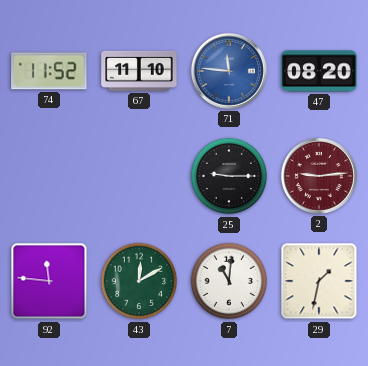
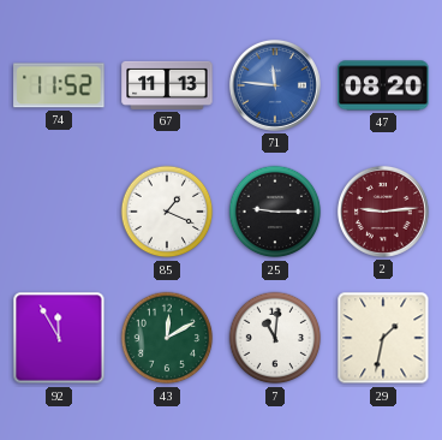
67: 11:10 -> 11:13
85: none -> 1:19
92: 11:46 -> 11:55
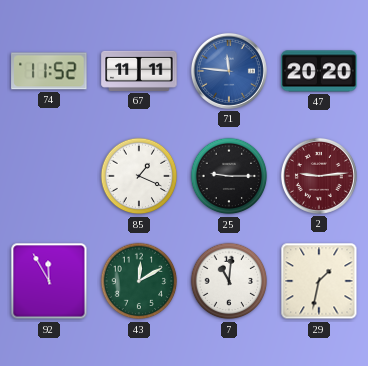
67: 11:13 -> 11:11
47: 08:20 -> 20:20
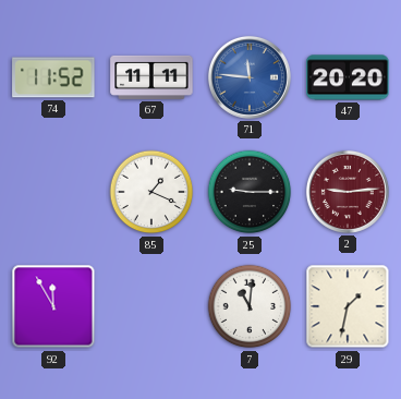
43: 12:10 -> none
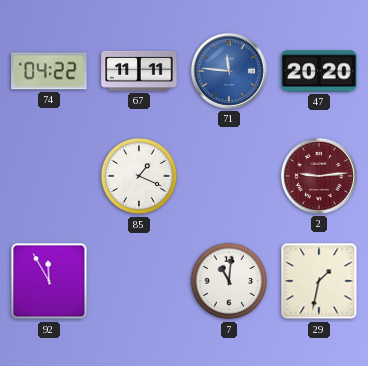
74: 11:52 -> 04:22
25: 9:15 -> none
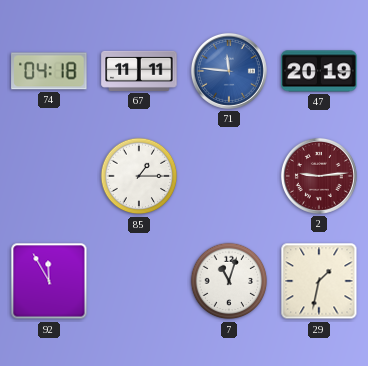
74: 04:22 -> 04:18
47: 20:20 -> 20:19
85: 1:19 -> 1:15
7: 11:01 -> 11:03
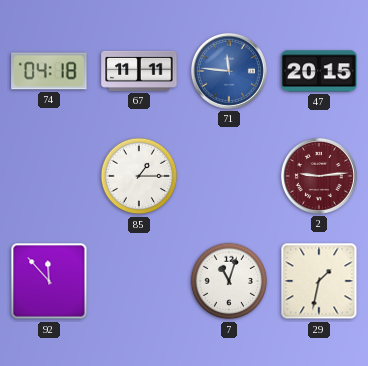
47: 20:19 -> 20:15
92: 11:55 -> 11:53
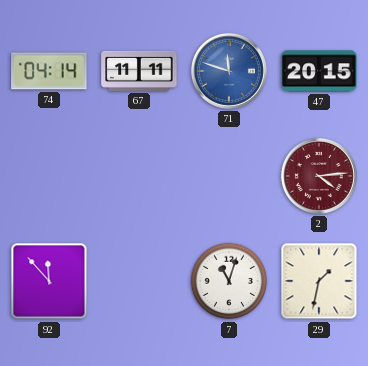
74: 04:18 -> 04:14
71: 11:46 -> 11:48
85: 1:15 -> none
2: 9:14 -> 4:14
